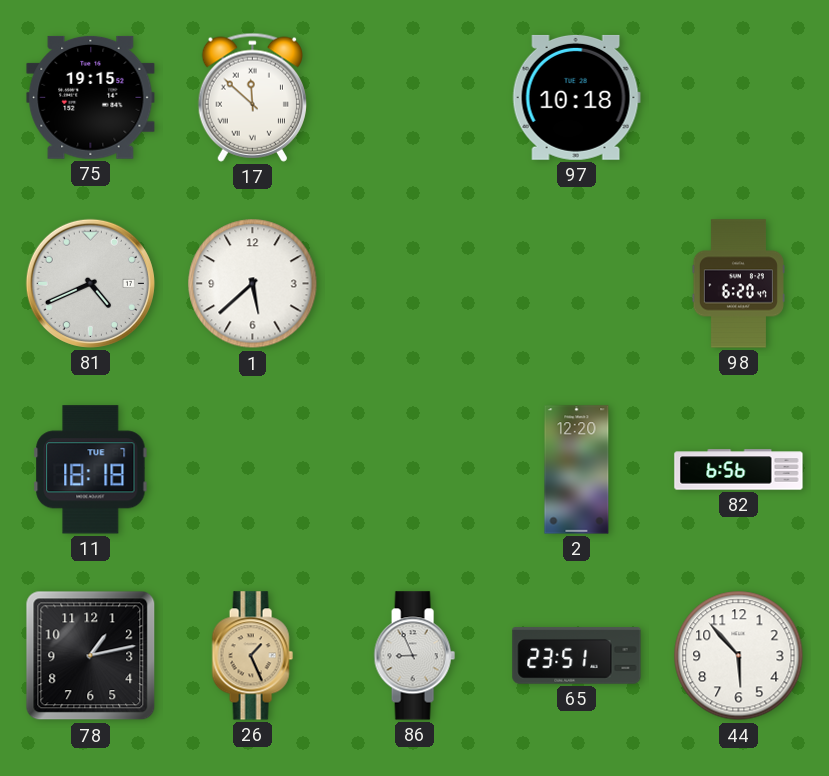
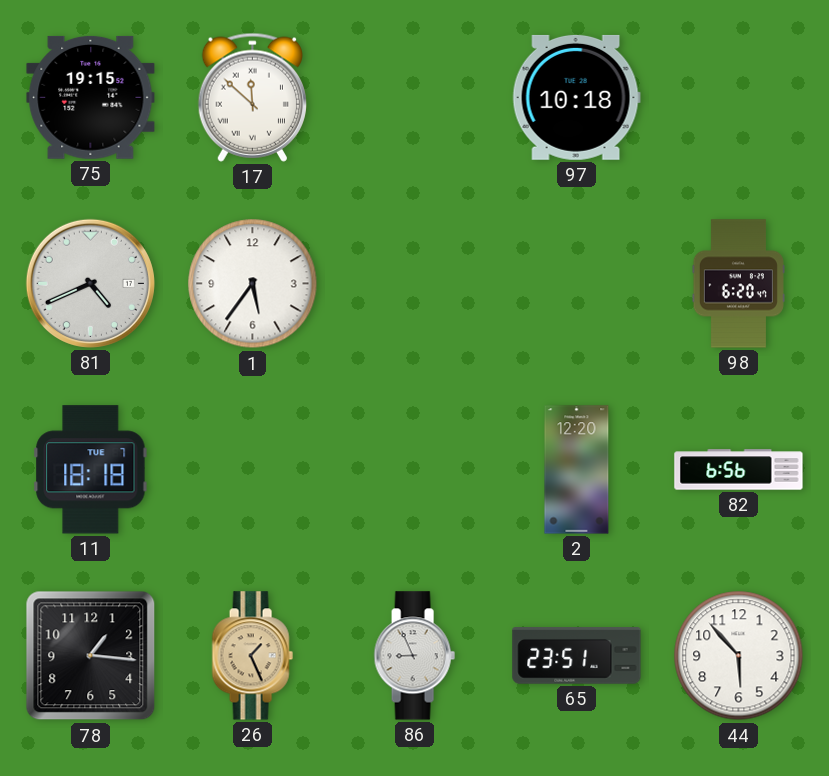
1: 5:38 -> 5:36
78: 1:13 -> 1:16
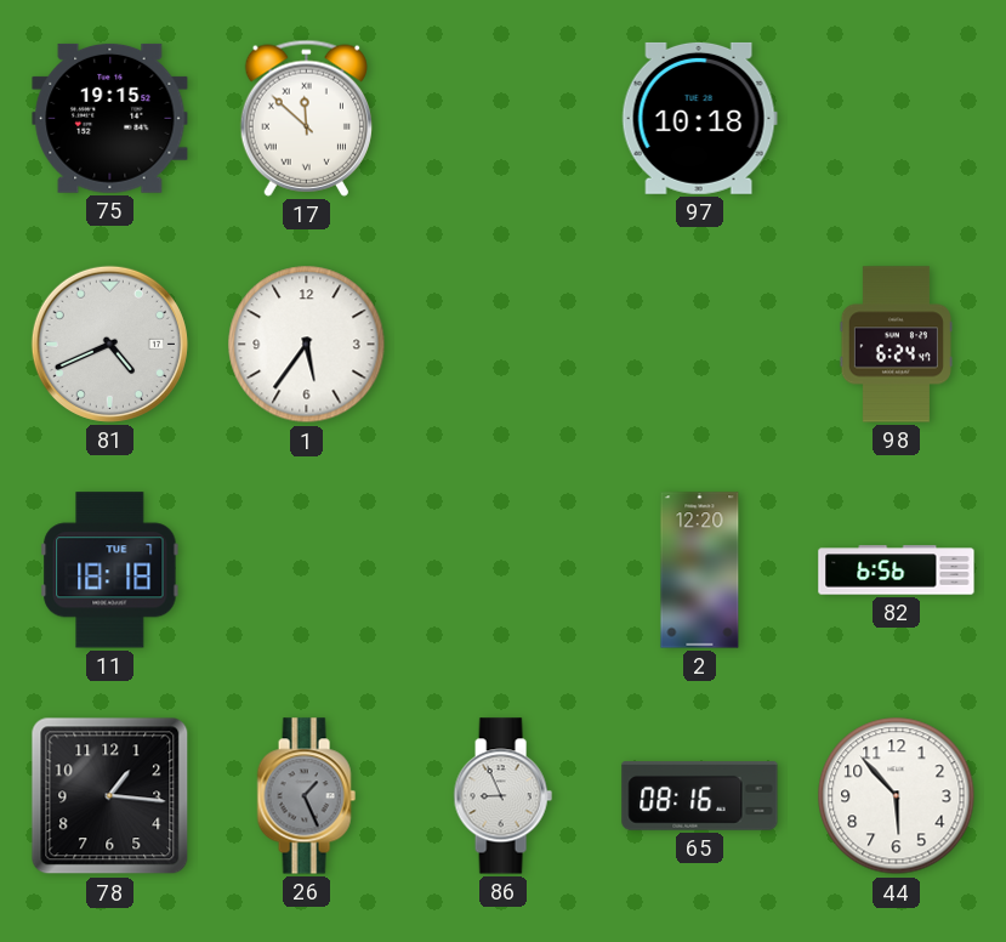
98: 6:20 -> 6:24
26 dial: champagne -> grey
65: 23:51 -> 08:16
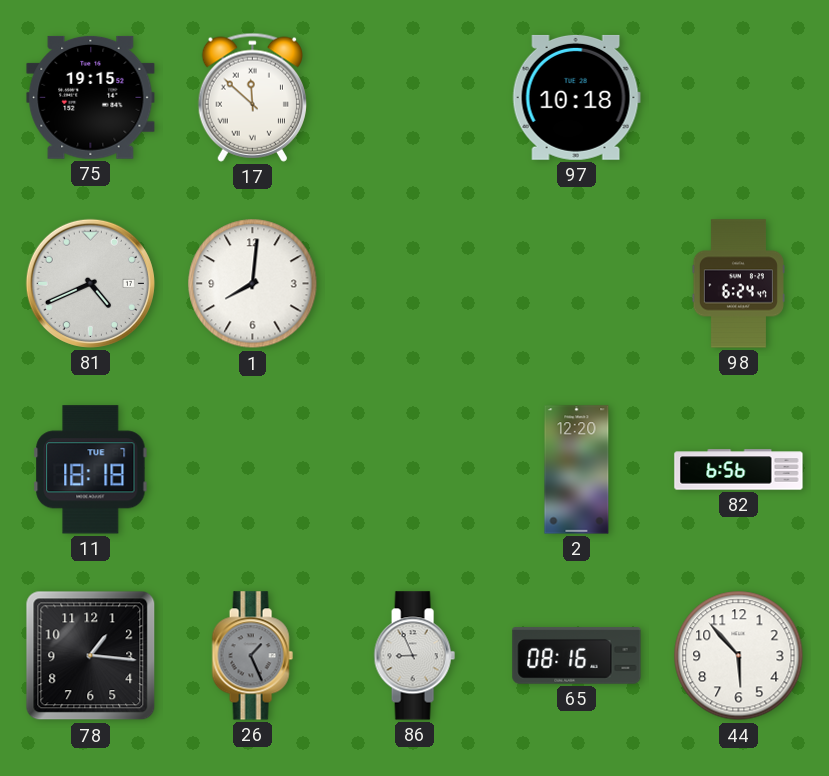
1: 5:36 -> 8:01
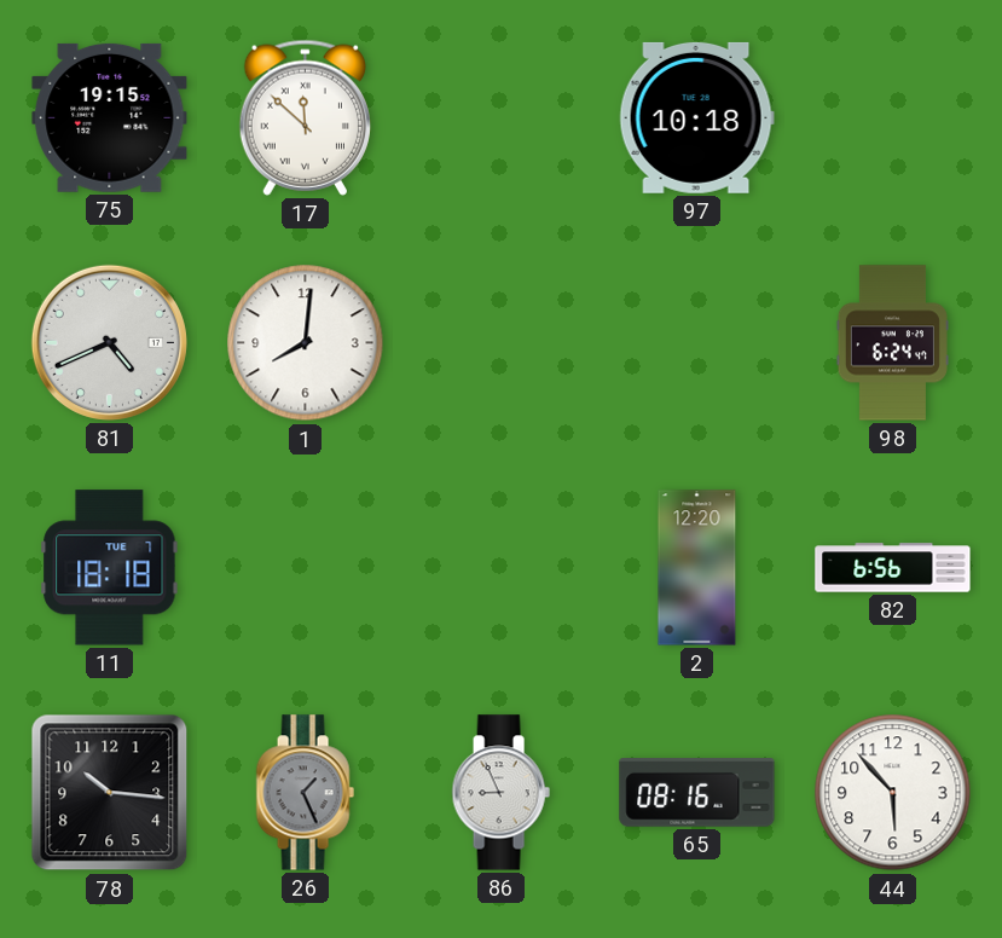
78: 1:16 -> 10:16
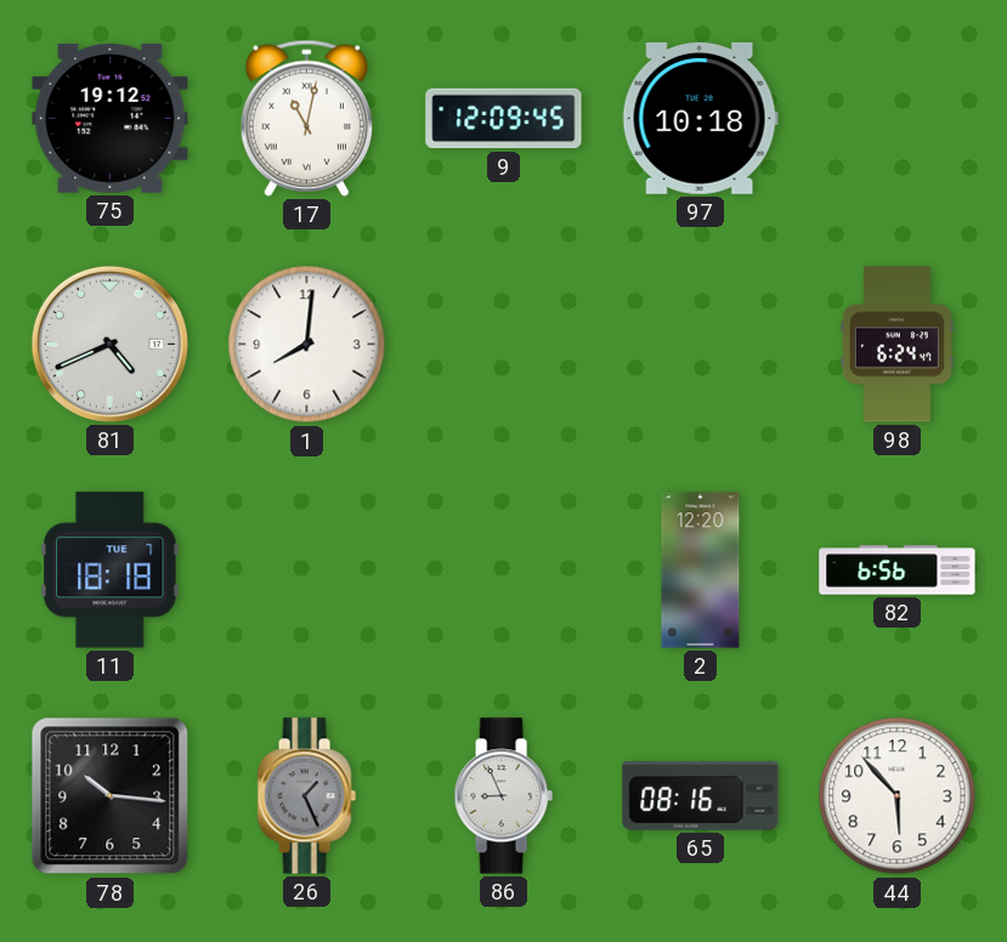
75: 19:15 -> 19:12
17: 11:52 -> 11:02
9: none -> 12:09
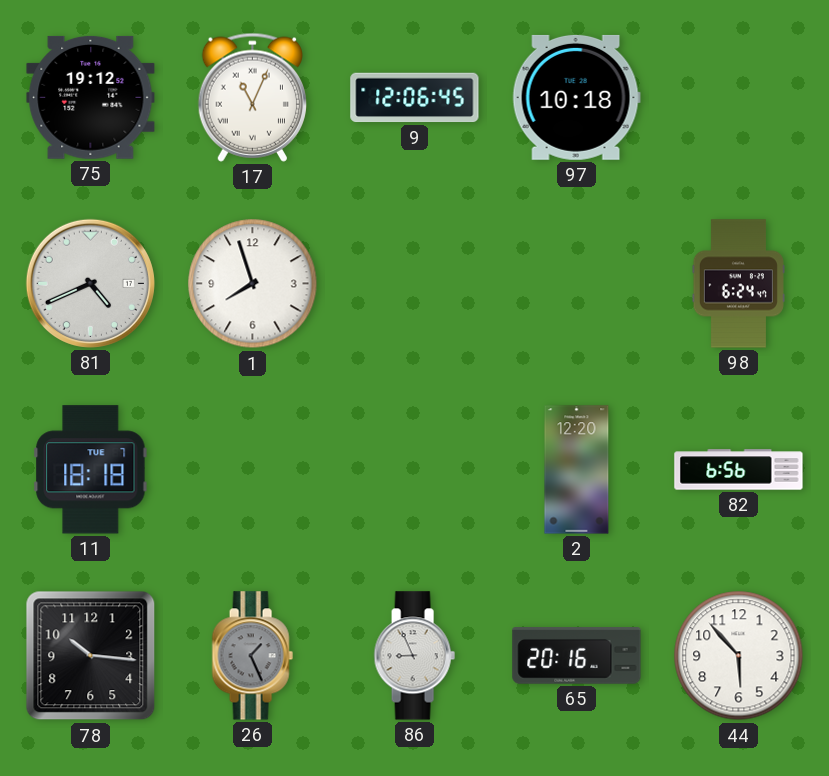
17: 11:02 -> 11:04
9: 12:09 -> 12:06
1: 8:01 -> 7:57
65: 08:16 -> 20:16
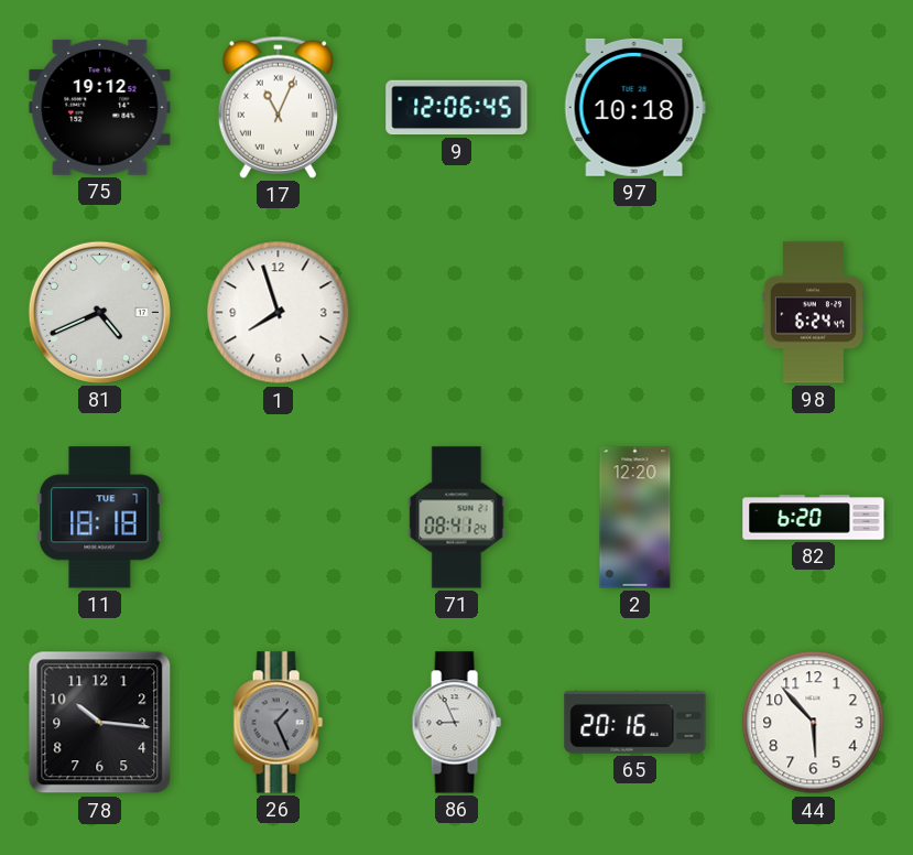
71: none -> 08:41
82: 6:56 -> 6:20
